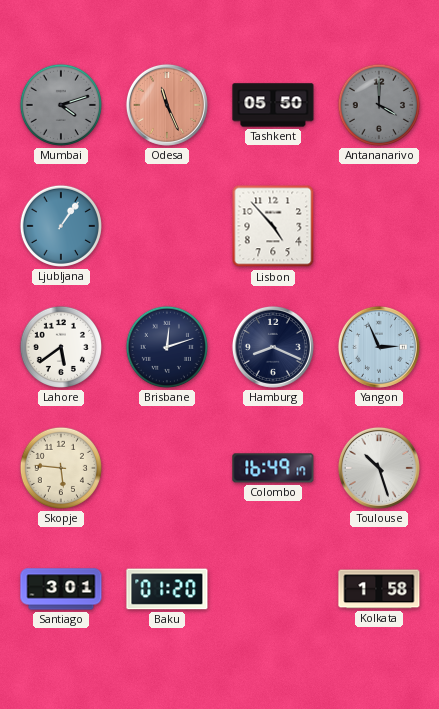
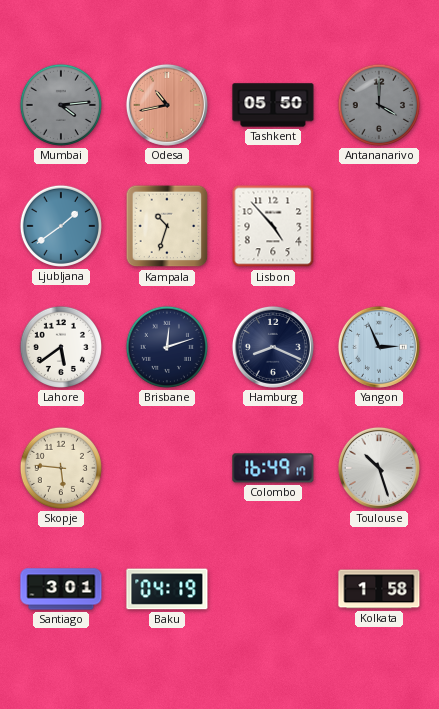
Mumbai: 4:12 -> 4:14
Odesa: 11:26 -> 10:43
Ljubljana: 1:06 -> 1:39
Kampala: none -> 10:33
Baku: 01:20 -> 04:19
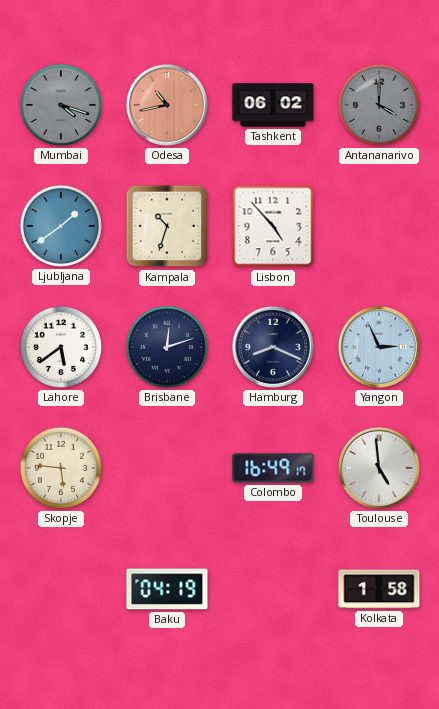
Mumbai: 4:14 -> 4:18
Tashkent: 05:50 -> 06:02
Toulouse: 10:27 -> 4:59
Santiago: 3:01 -> none
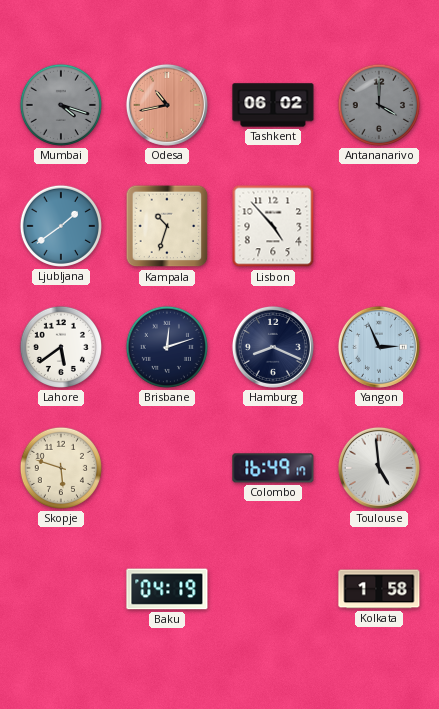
Skopje: 5:46 -> 5:48
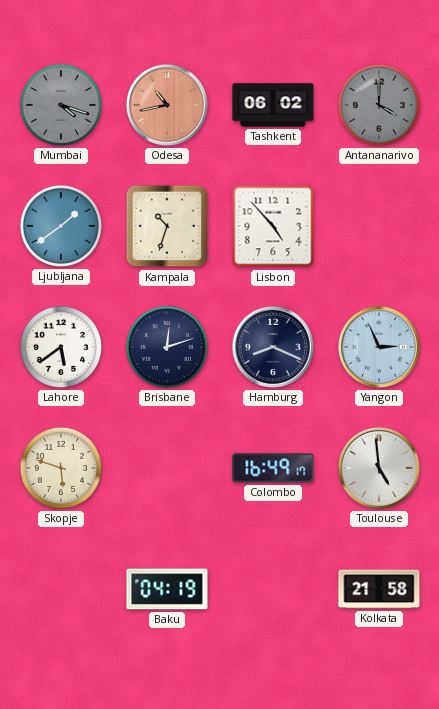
Kolkata: 1:58 -> 21:58
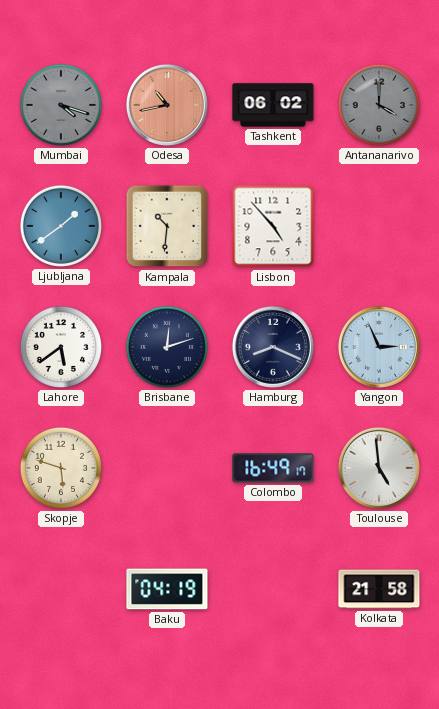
Kampala: 10:33 -> 10:31
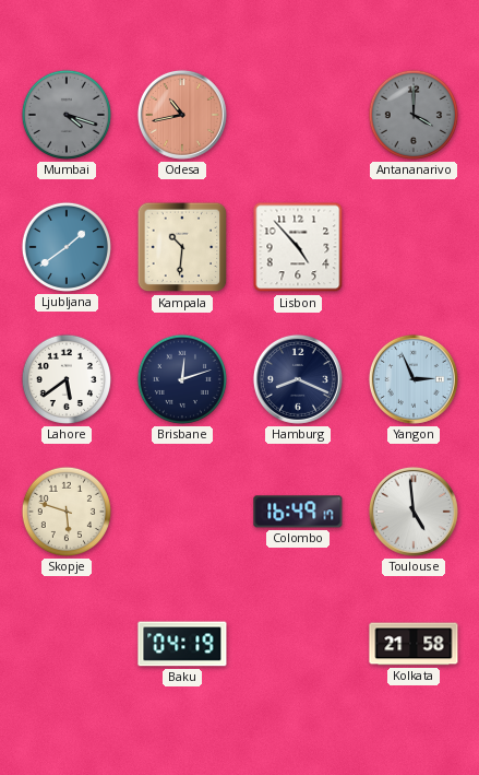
Tashkent: 06:02 -> none
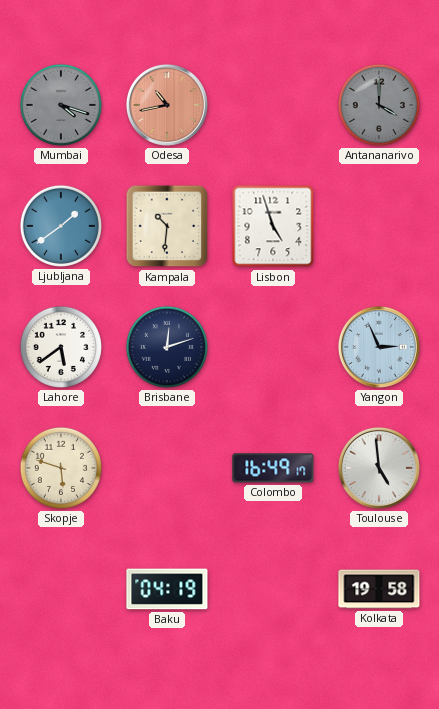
Lisbon: 4:53 -> 4:57
Hamburg: 8:19 -> none
Kolkata: 21:58 -> 19:58
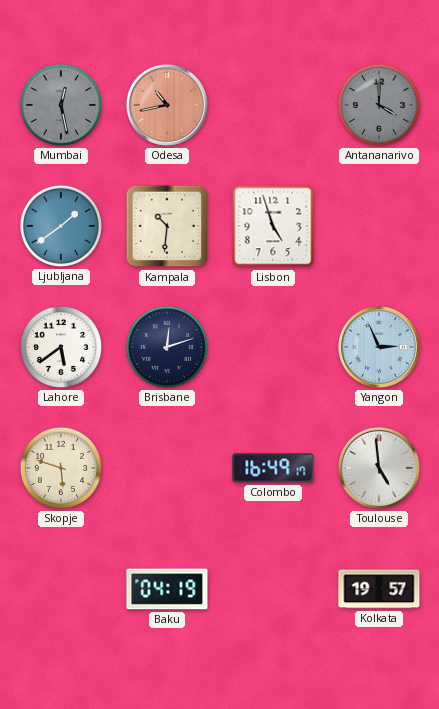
Mumbai: 4:18 -> 12:28
Kolkata: 19:58 -> 19:57
